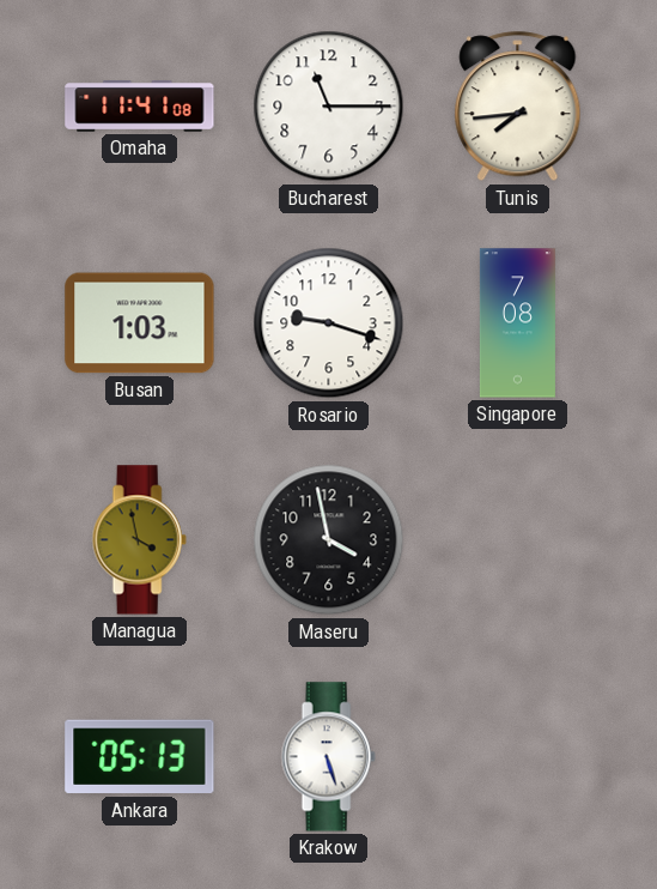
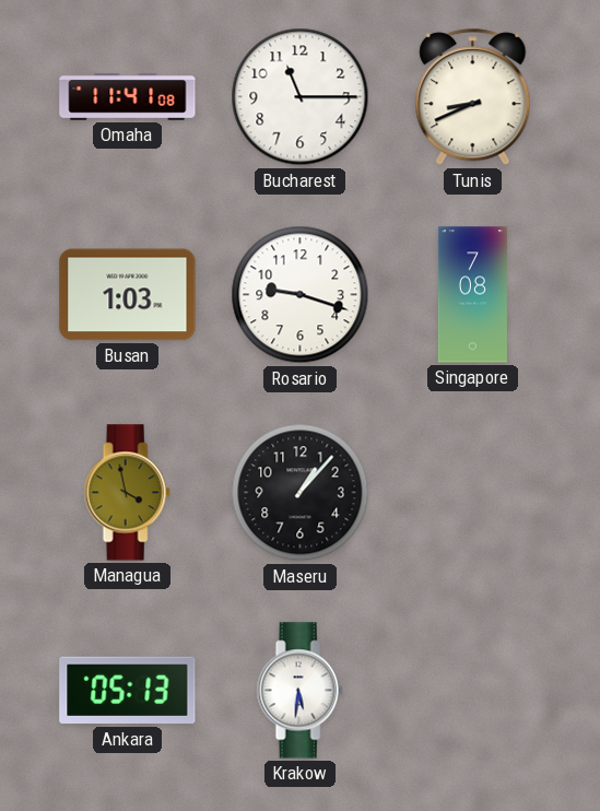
Tunis: 7:44 -> 8:41
Maseru: 3:58 -> 1:07
Krakow: 5:27 -> 5:31
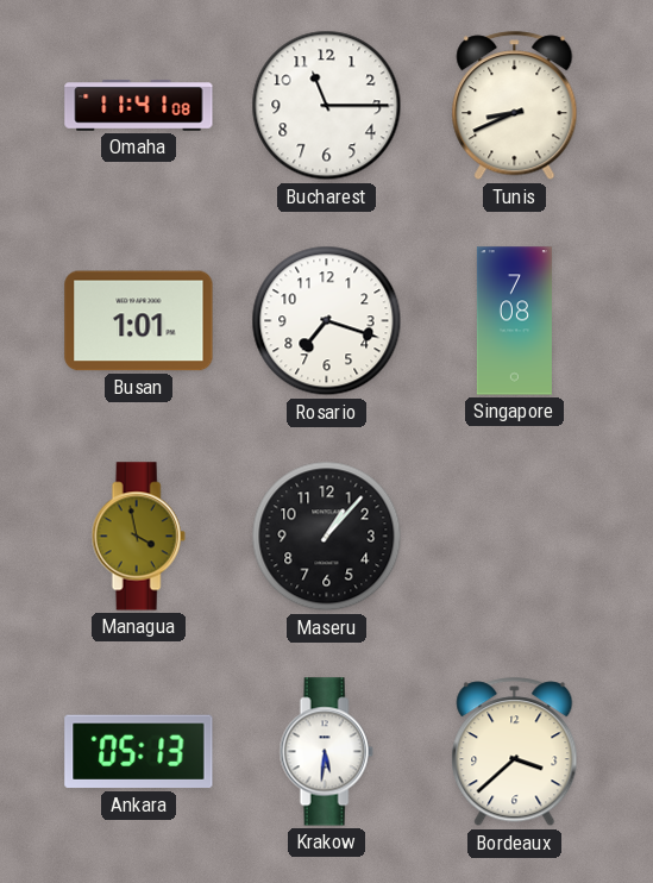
Busan: 1:03 -> 1:01
Rosario: 9:18 -> 7:18
Bordeaux: none -> 3:38
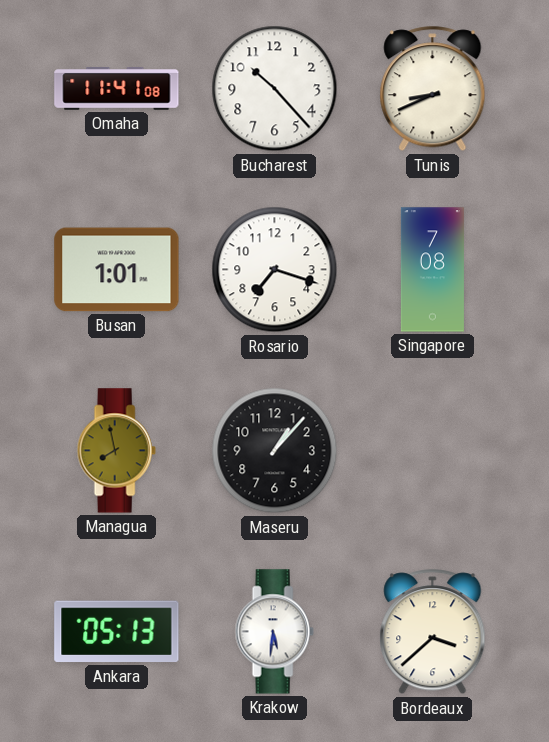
Bucharest: 11:15 -> 10:23
Managua: 3:58 -> 7:58
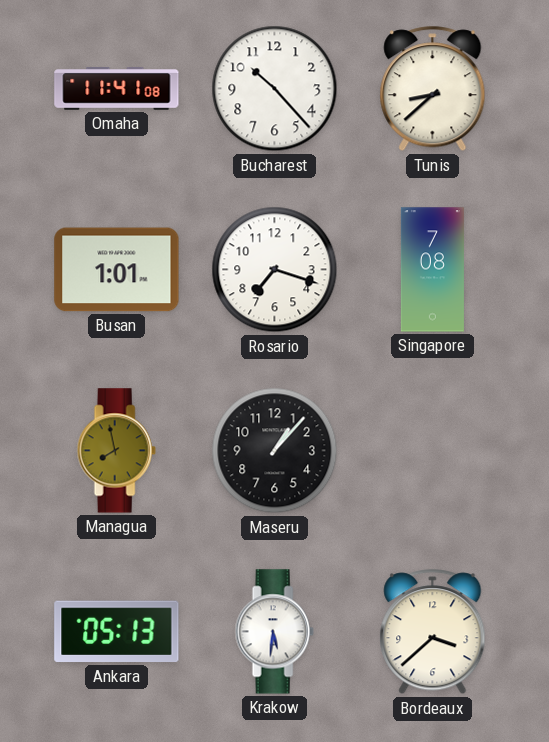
Tunis: 8:41 -> 8:38
